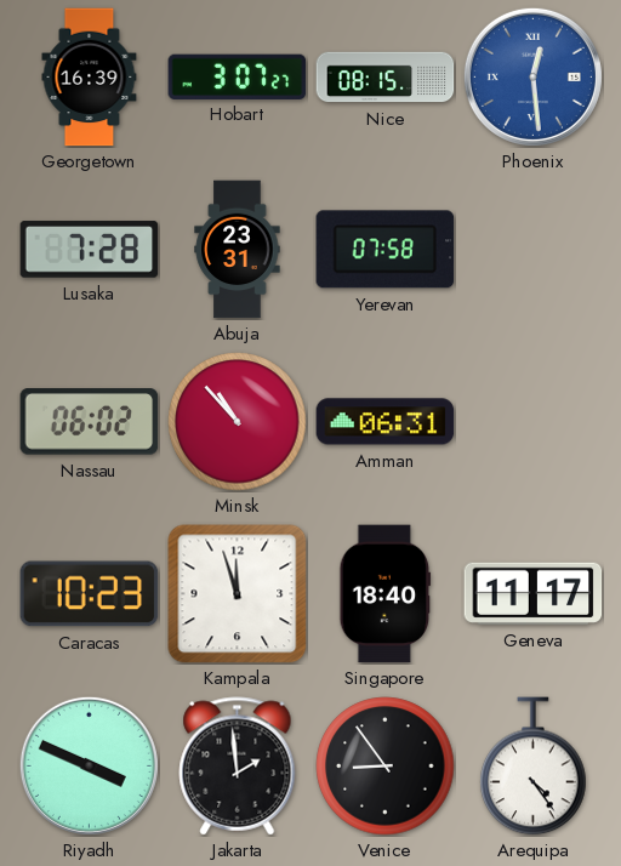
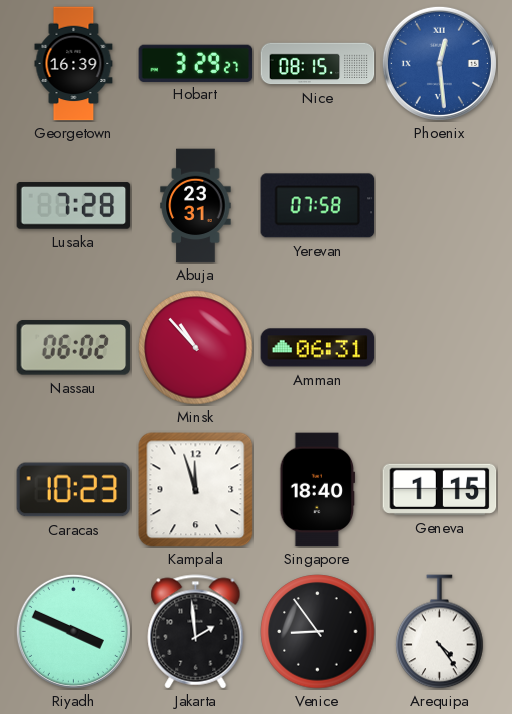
Hobart: 3:07 -> 3:29
Geneva: 11:17 -> 1:15
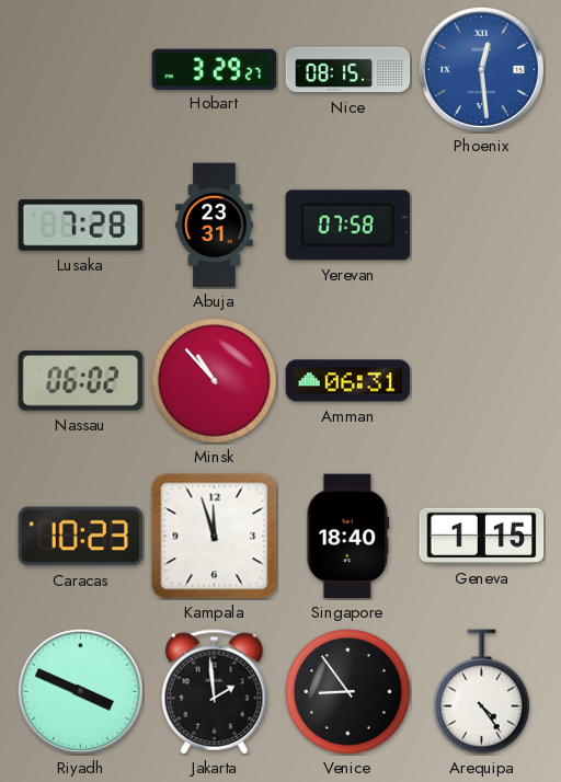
Georgetown: 16:39 -> none
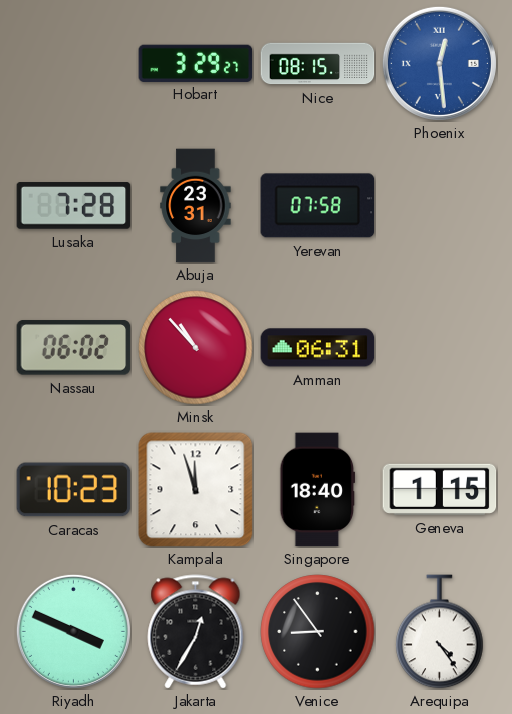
Jakarta: 1:59 -> 12:35
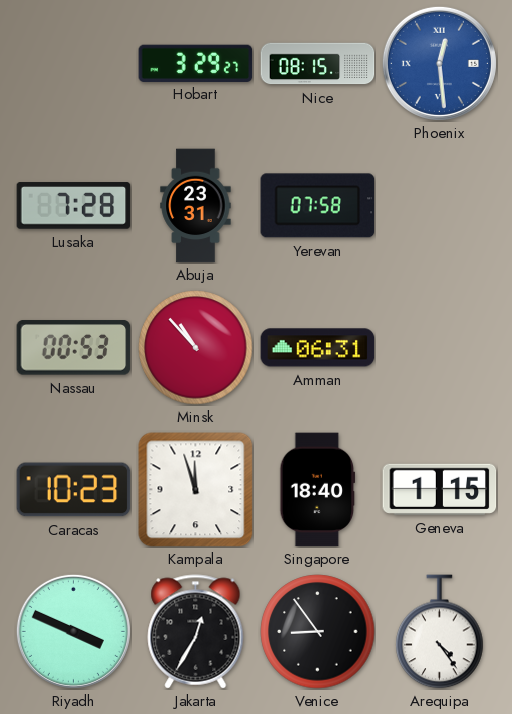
Nassau: 06:02 -> 00:53
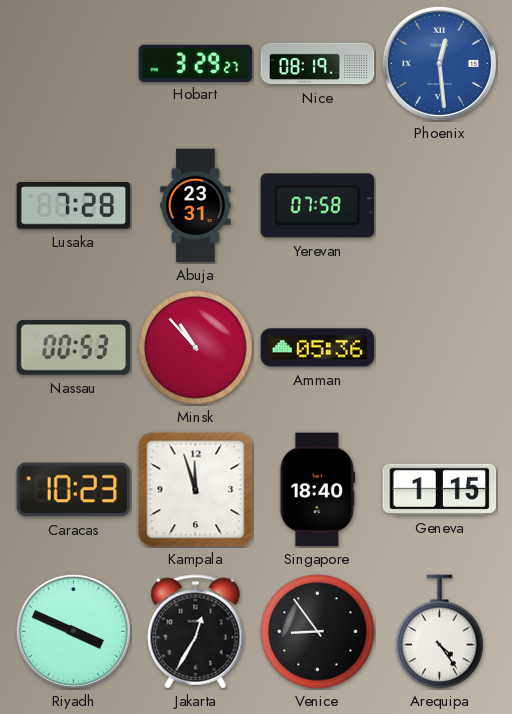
Nice: 08:15 -> 08:19
Amman: 06:31 -> 05:36
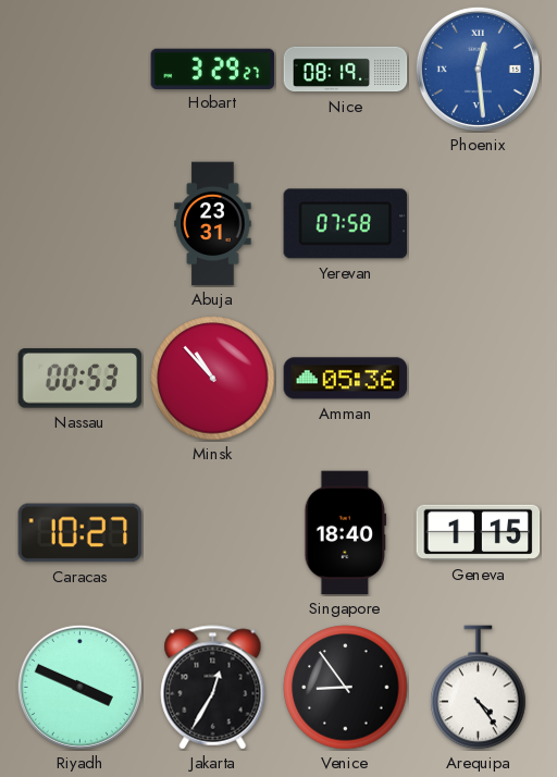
Lusaka: 7:28 -> none
Caracas: 10:23 -> 10:27
Kampala: 11:57 -> none
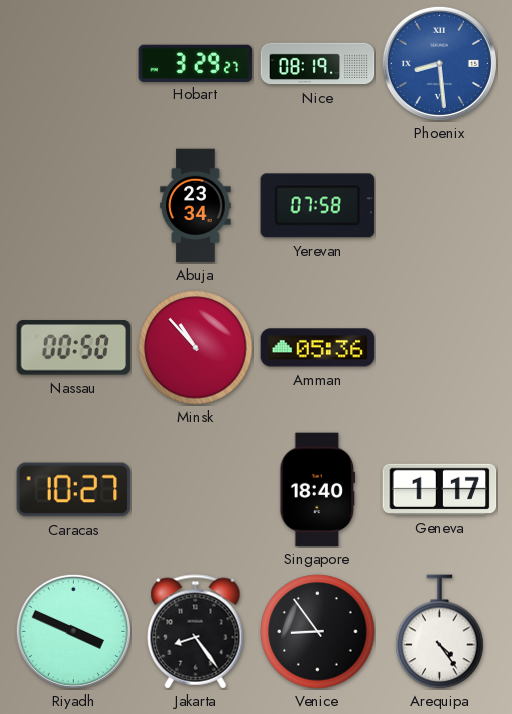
Phoenix: 12:29 -> 8:29
Abuja: 23:31 -> 23:34
Nassau: 00:53 -> 00:50
Geneva: 1:15 -> 1:17
Jakarta: 12:35 -> 8:24
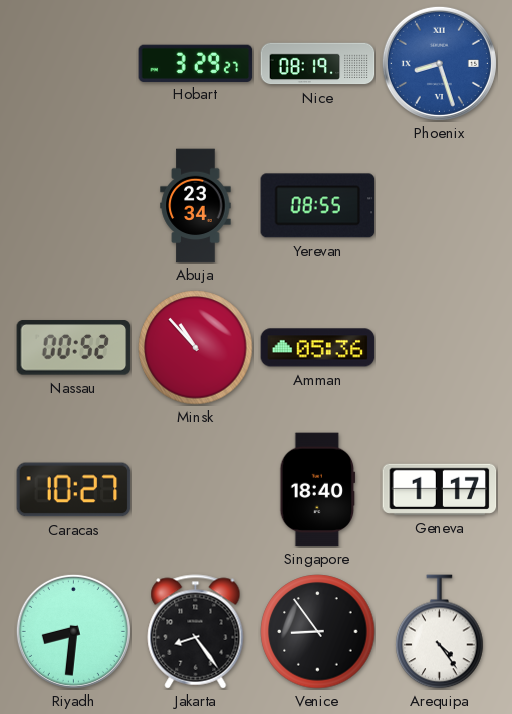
Phoenix: 8:29 -> 8:27
Yerevan: 07:58 -> 08:55
Nassau: 00:50 -> 00:52
Riyadh: 3:49 -> 8:31
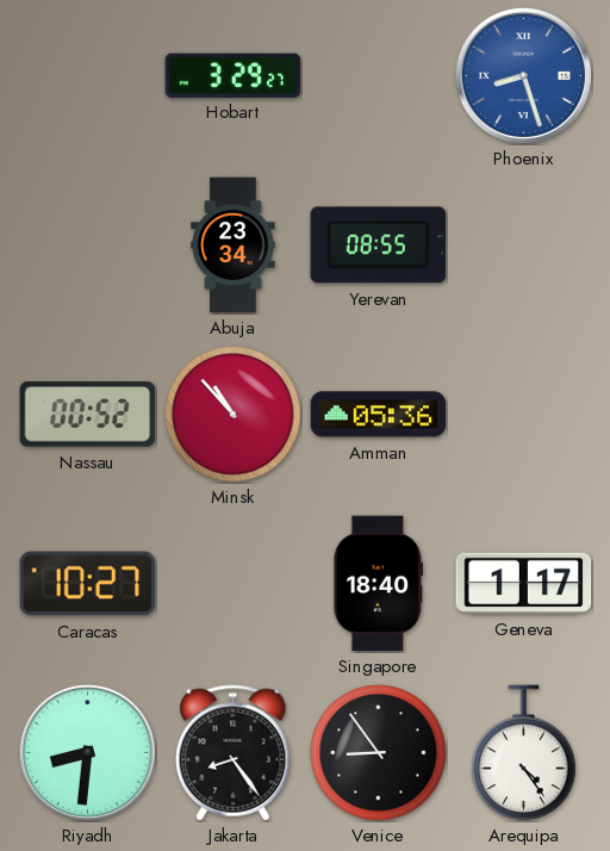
Nice: 08:19 -> none
